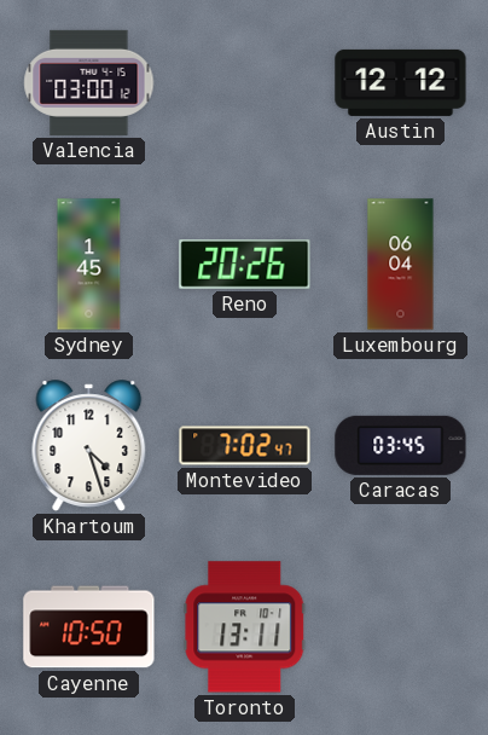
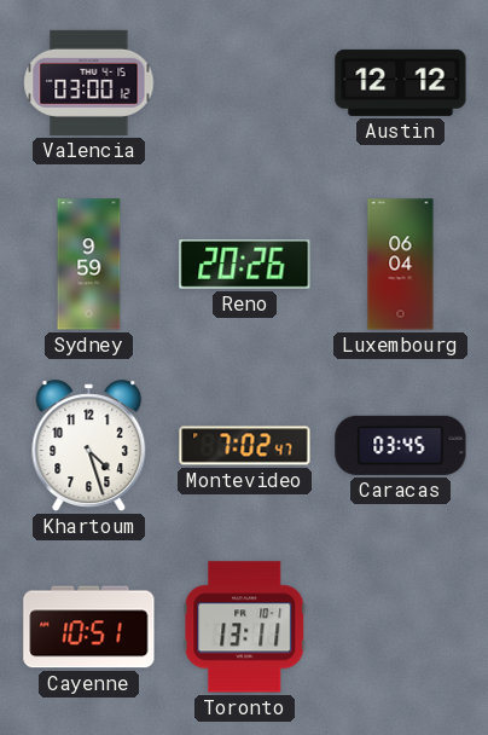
Sydney: 1:45 -> 9:59
Cayenne: 10:50 -> 10:51
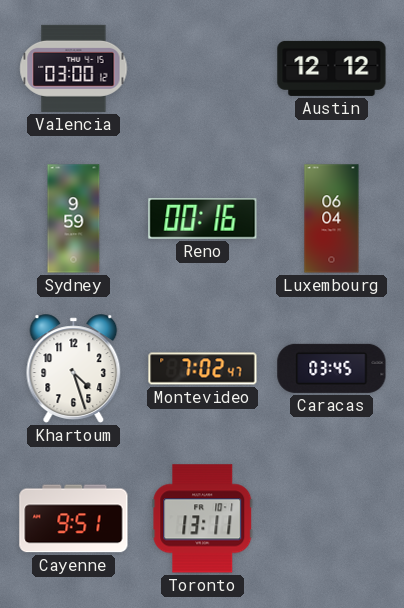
Reno: 20:26 -> 00:16
Cayenne: 10:51 -> 9:51
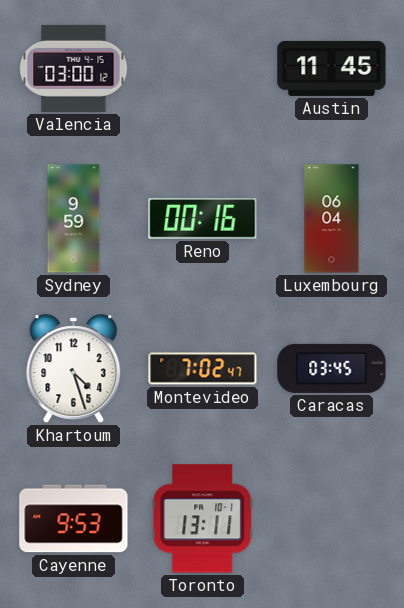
Austin: 12:12 -> 11:45
Cayenne: 9:51 -> 9:53
